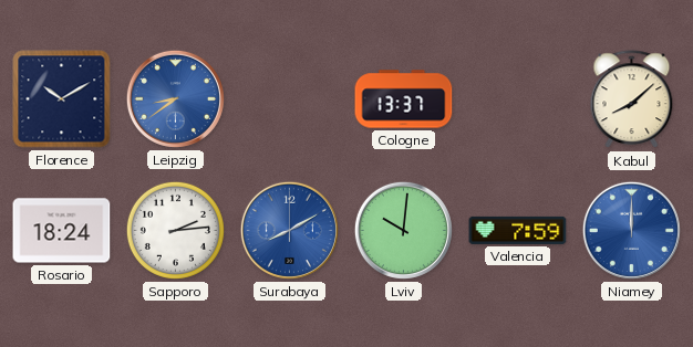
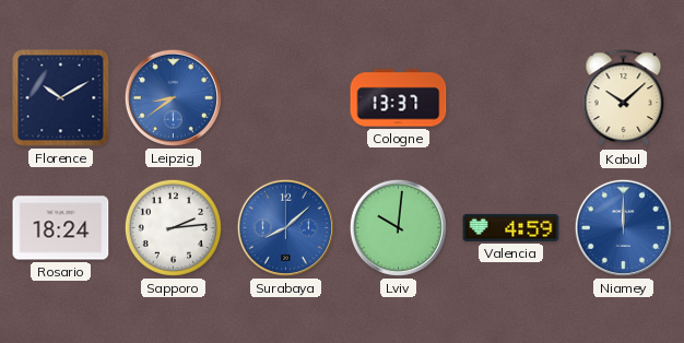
Kabul: 8:08 -> 10:08
Surabaya: 8:10 -> 8:08
Valencia: 7:59 -> 4:59
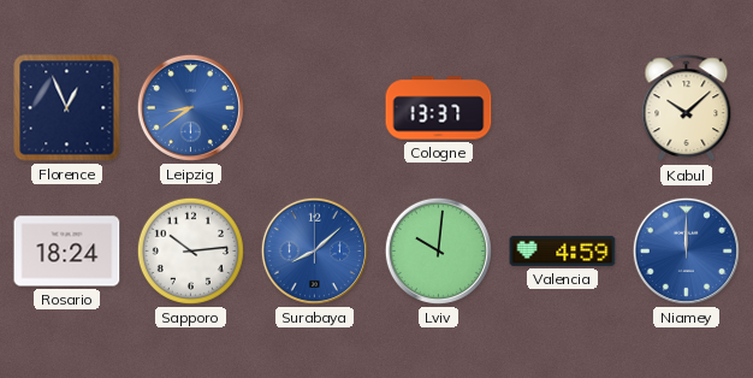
Florence: 10:10 -> 12:56
Sapporo: 2:14 -> 10:14
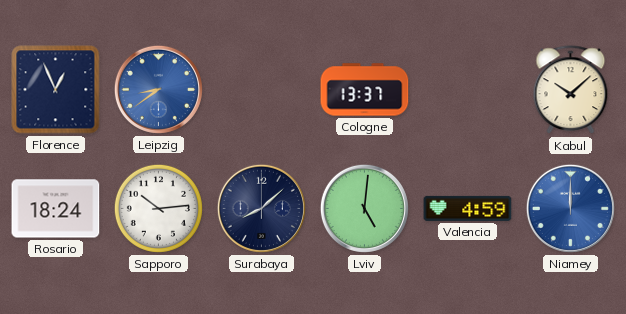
Surabaya dial: blue -> navy
Lviv: 10:01 -> 5:01
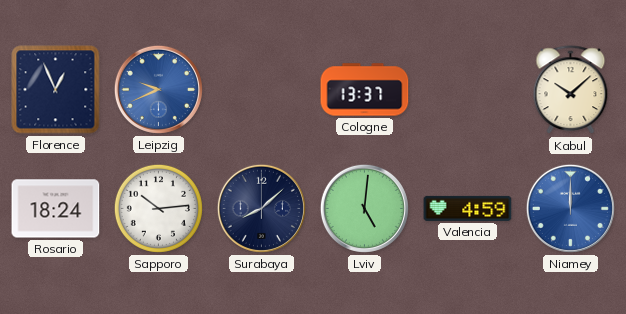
Leipzig: 8:39 -> 9:41
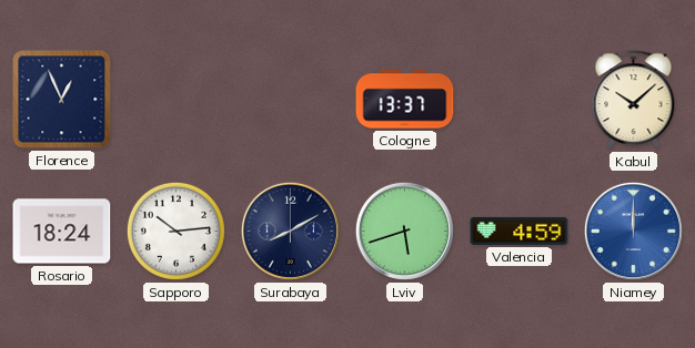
Leipzig: 9:41 -> none
Surabaya: 8:08 -> 8:10
Lviv: 5:01 -> 5:42
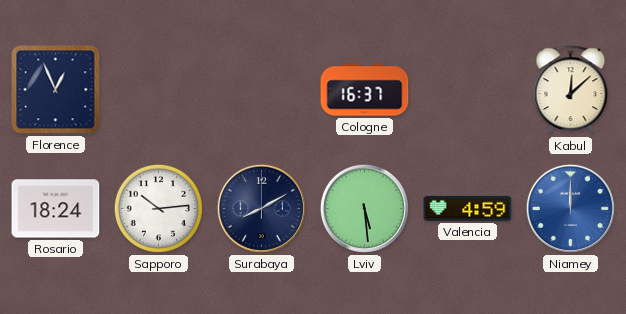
Cologne: 13:37 -> 16:37
Kabul: 10:08 -> 12:08
Lviv: 5:42 -> 5:29
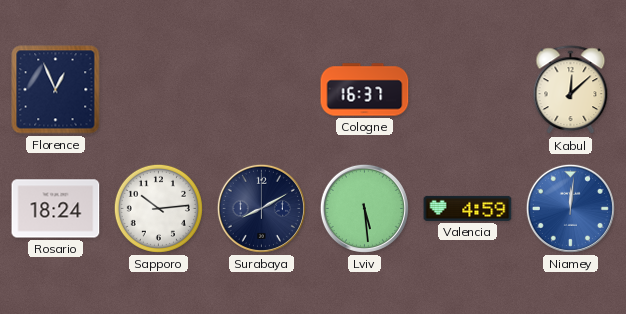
Niamey: 12:00 -> 12:01
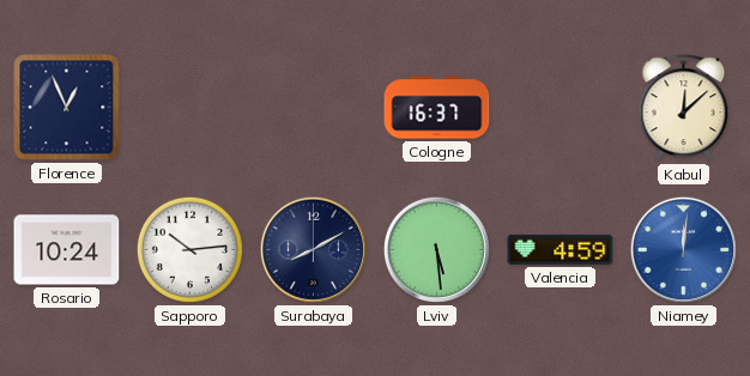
Rosario: 18:24 -> 10:24
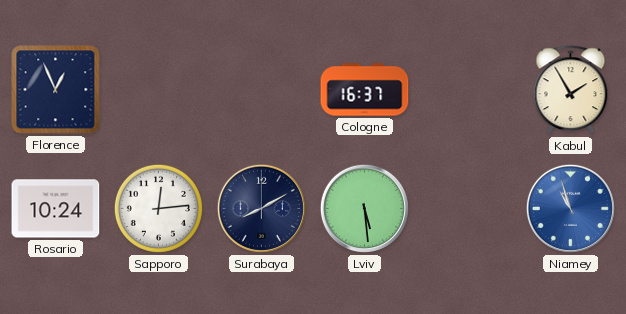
Kabul: 12:08 -> 1:55
Sapporo: 10:14 -> 12:14
Valencia: 4:59 -> none
Niamey: 12:01 -> 10:57
